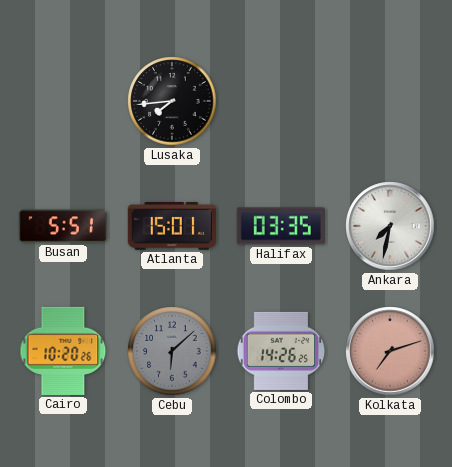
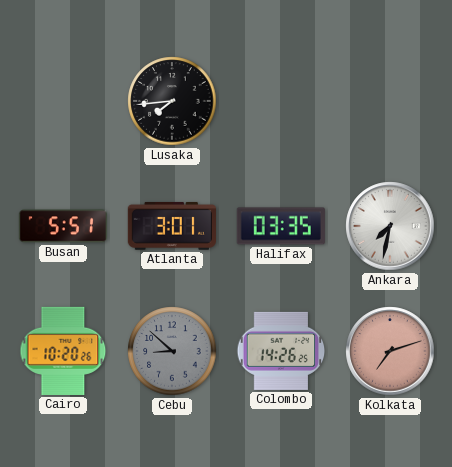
Atlanta: 15:01 -> 3:01
Cebu: 6:08 -> 8:52
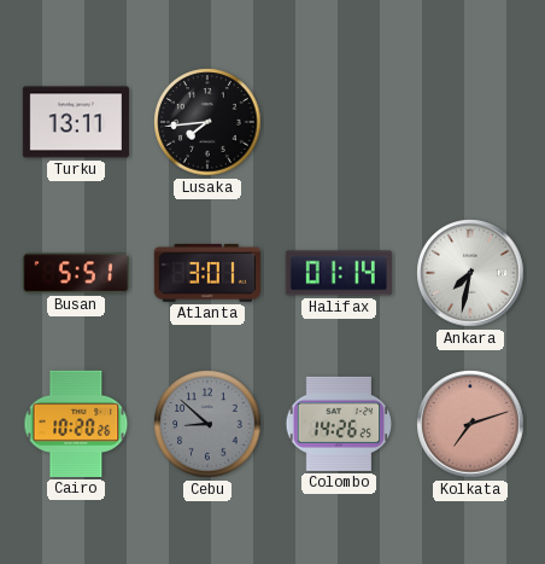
Turku: none -> 13:11
Halifax: 03:35 -> 01:14
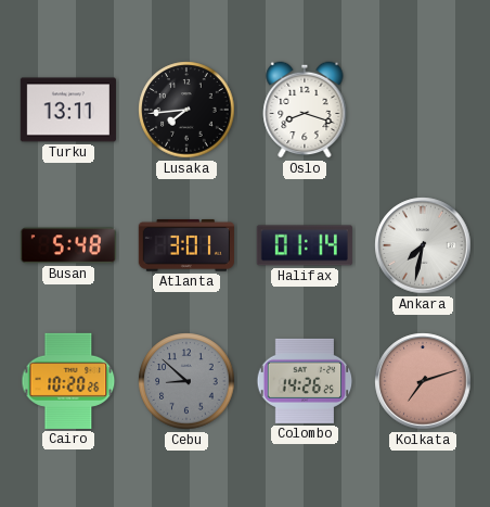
Oslo: none -> 8:18
Busan: 5:51 -> 5:48
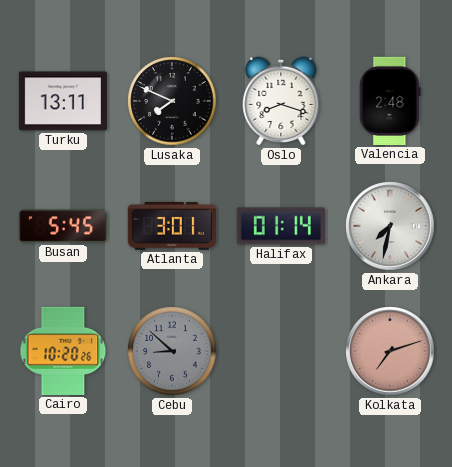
Lusaka: 7:44 -> 7:49
Valencia: none -> 2:48
Busan: 5:48 -> 5:45
Colombo: 14:26 -> none
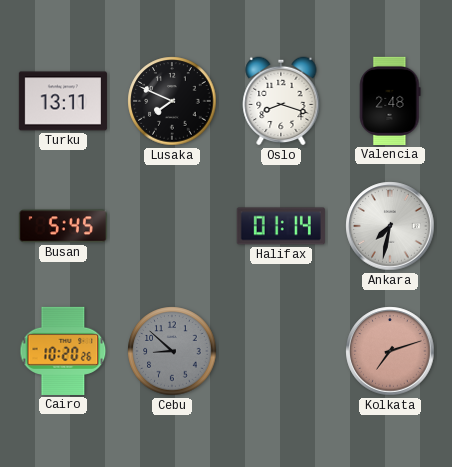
Atlanta: 3:01 -> none
